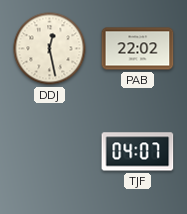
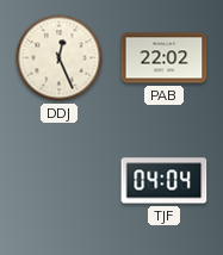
DDJ: 12:28 -> 12:26
TJF: 04:07 -> 04:04
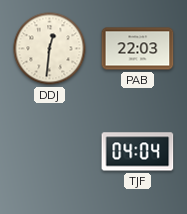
DDJ: 12:26 -> 12:31
PAB: 22:02 -> 22:03
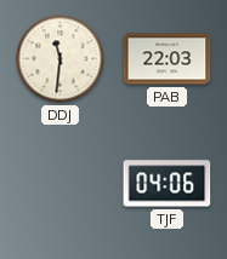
DDJ: 12:31 -> 11:31
TJF: 04:04 -> 04:06
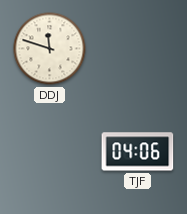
DDJ: 11:31 -> 11:48
PAB: 22:03 -> none
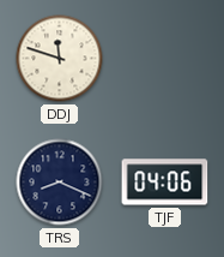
TRS: none -> 8:19
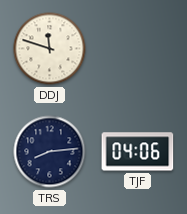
TRS: 8:19 -> 8:14
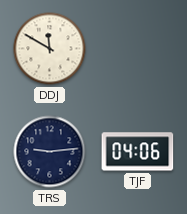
DDJ: 11:48 -> 11:50
TRS: 8:14 -> 9:14
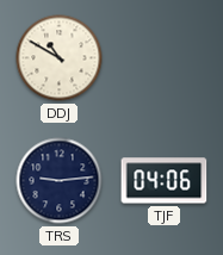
DDJ: 11:50 -> 10:50
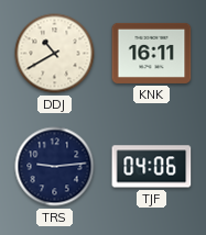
DDJ: 10:50 -> 10:40
KNK: none -> 16:11
